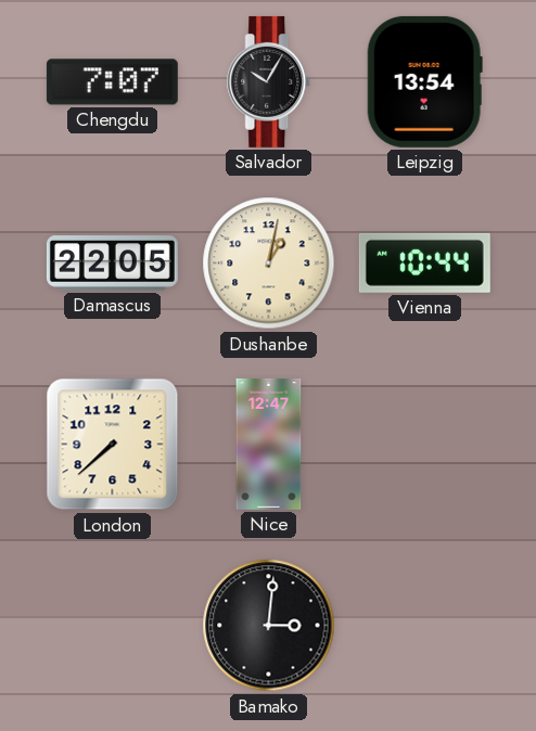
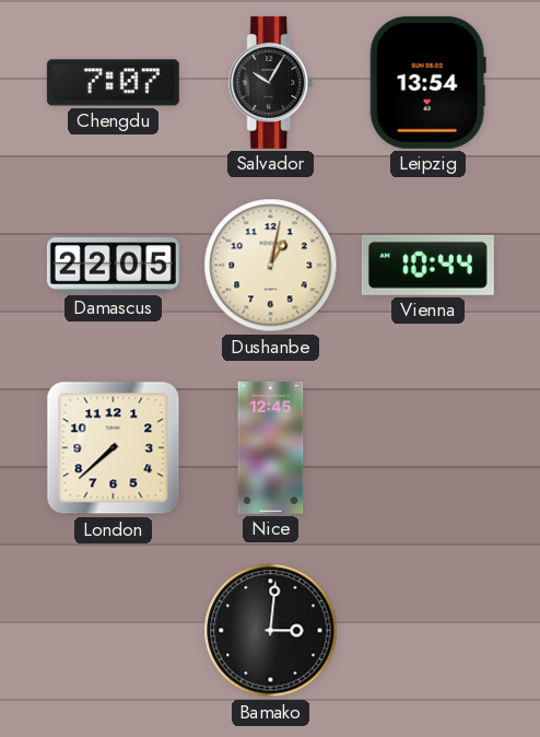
Nice: 12:47 -> 12:45
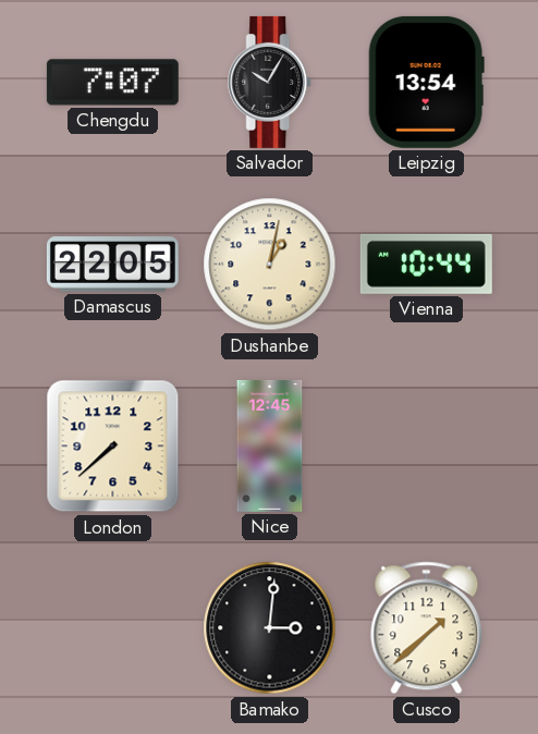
Cusco: none -> 1:38
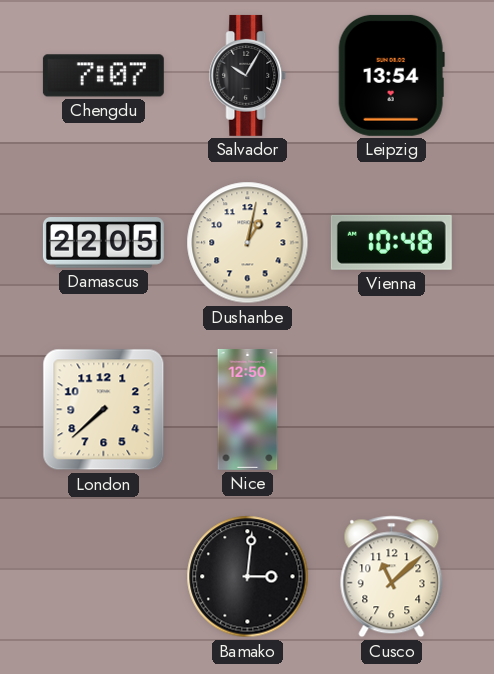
Vienna: 10:44 -> 10:48
Nice: 12:45 -> 12:50
Cusco: 1:38 -> 11:08
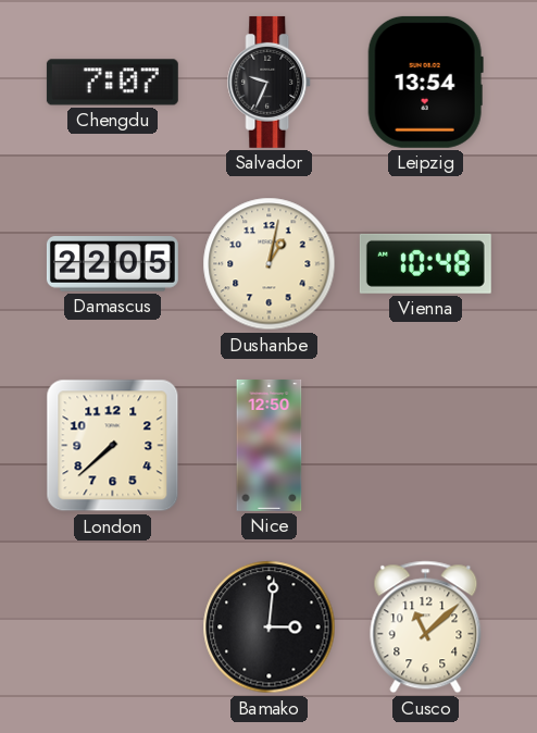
Salvador: 10:05 -> 9:34
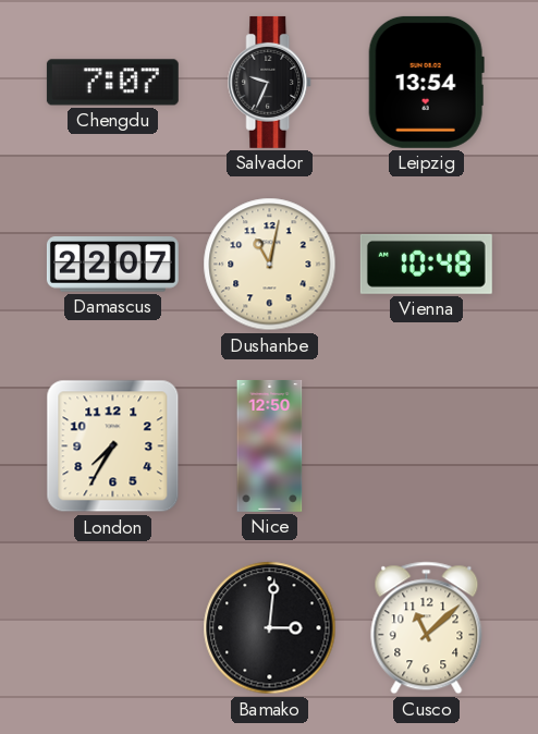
Damascus: 22:05 -> 22:07
Dushanbe: 1:02 -> 11:02
London: 7:38 -> 7:35
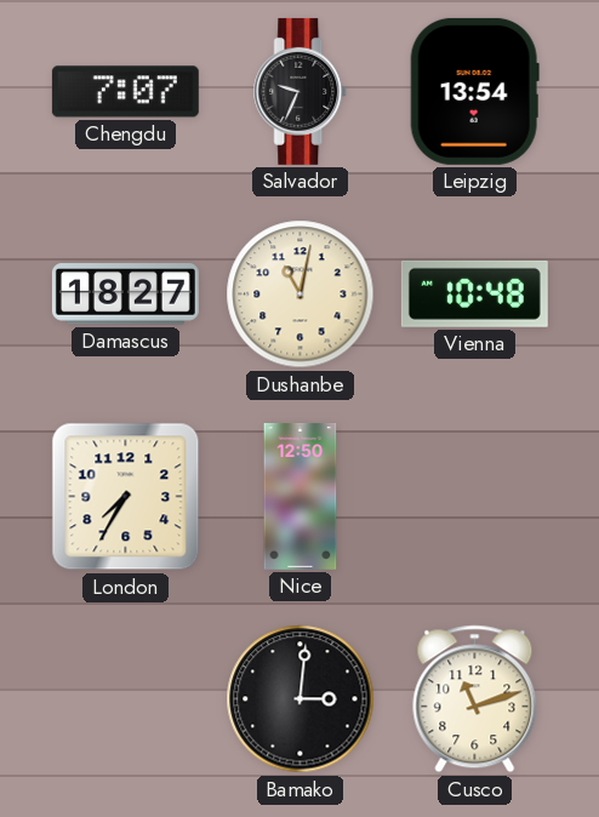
Damascus: 22:07 -> 18:27
Cusco: 11:08 -> 11:12
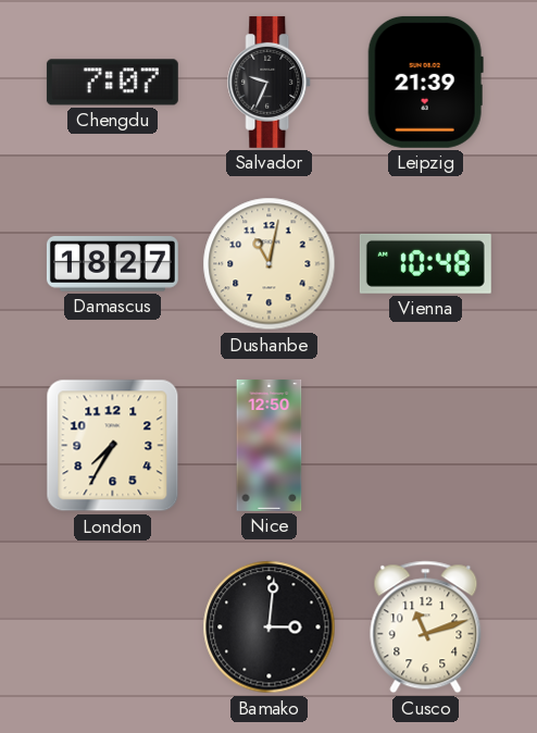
Leipzig: 13:54 -> 21:39
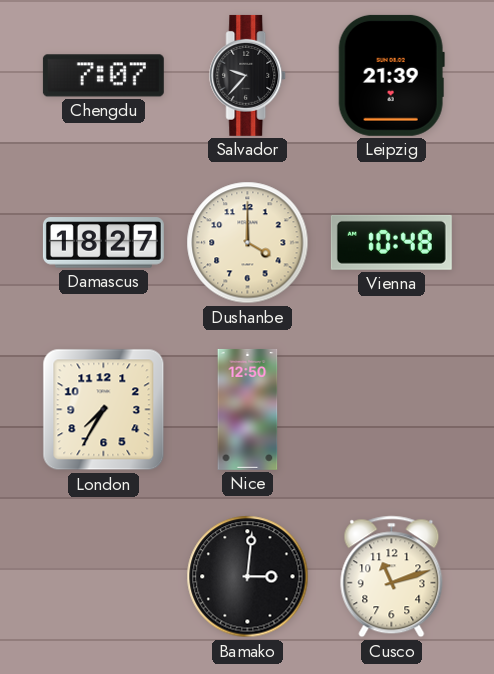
Salvador: 9:34 -> 9:37
Dushanbe: 11:02 -> 4:00
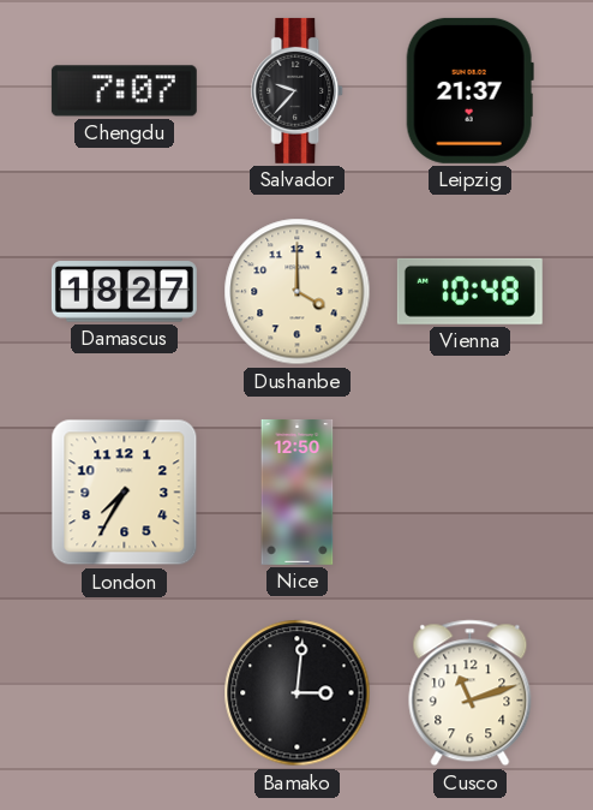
Leipzig: 21:39 -> 21:37
